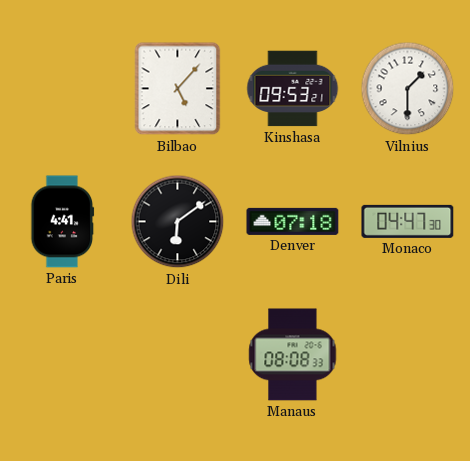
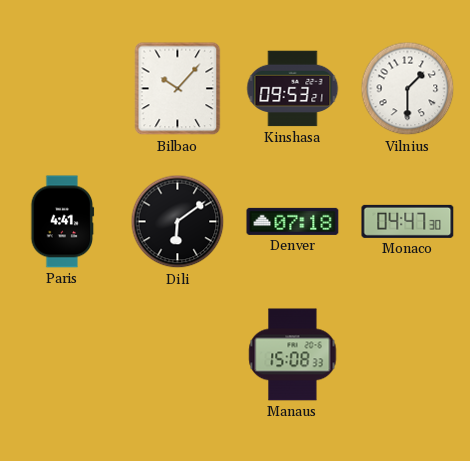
Bilbao: 5:07 -> 10:07
Manaus: 08:08 -> 15:08
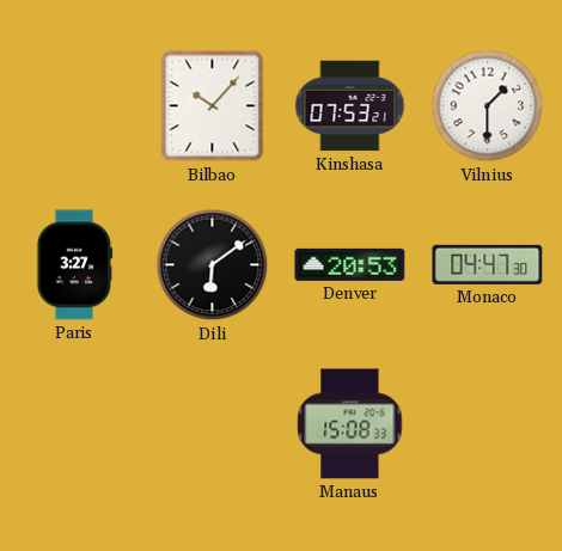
Kinshasa: 09:53 -> 07:53
Paris: 4:41 -> 3:27
Denver: 07:18 -> 20:53
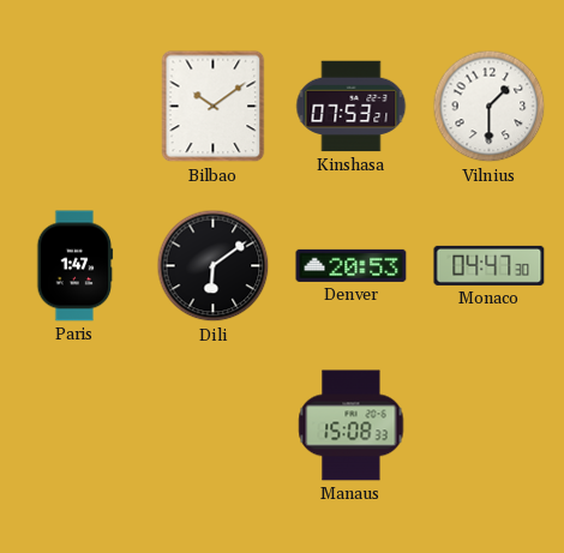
Bilbao: 10:07 -> 10:09
Paris: 3:27 -> 1:47
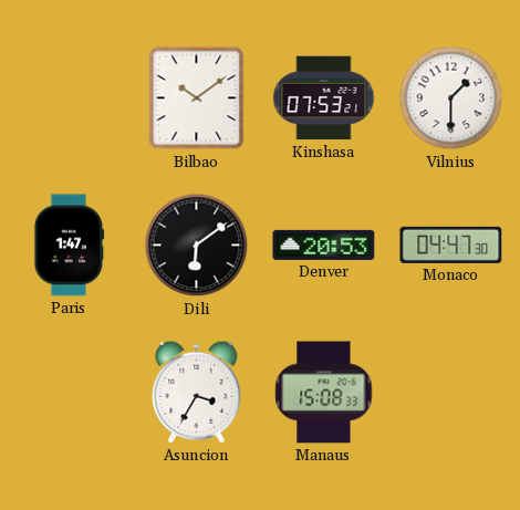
Asuncion: none -> 3:35
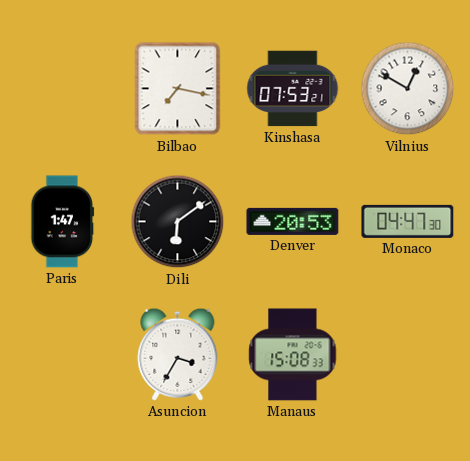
Bilbao: 10:09 -> 7:17
Vilnius: 1:30 -> 12:50
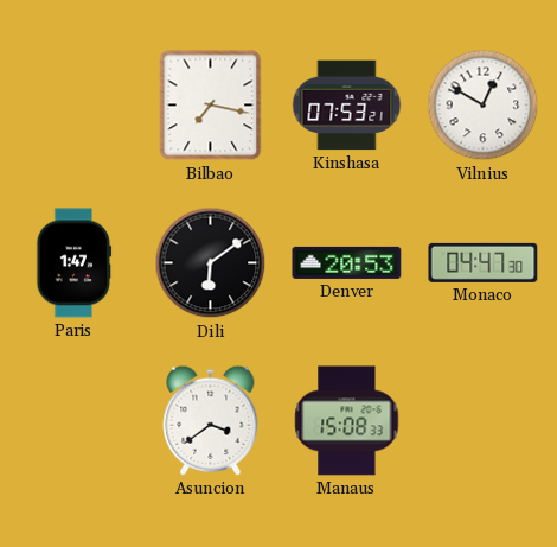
Asuncion: 3:35 -> 3:39
